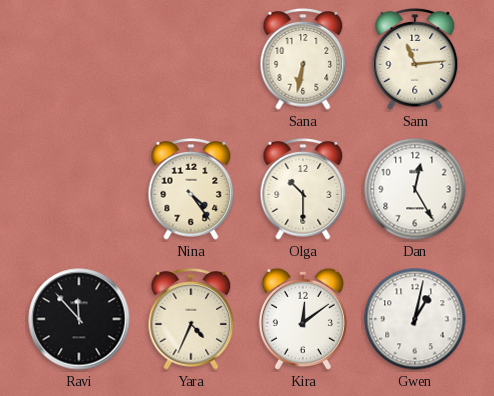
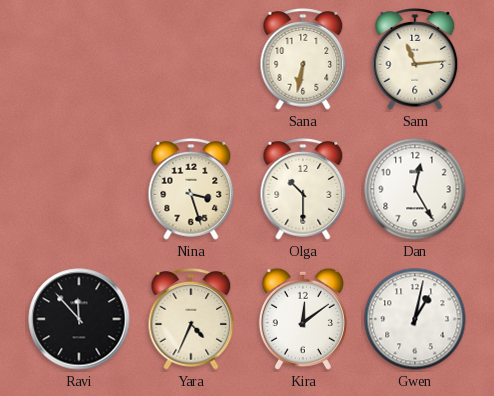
Nina: 4:24 -> 3:27
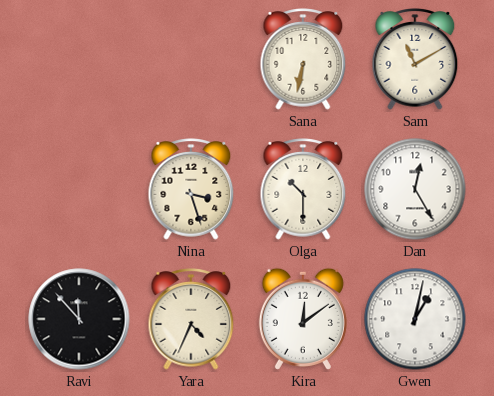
Sam: 11:14 -> 11:10
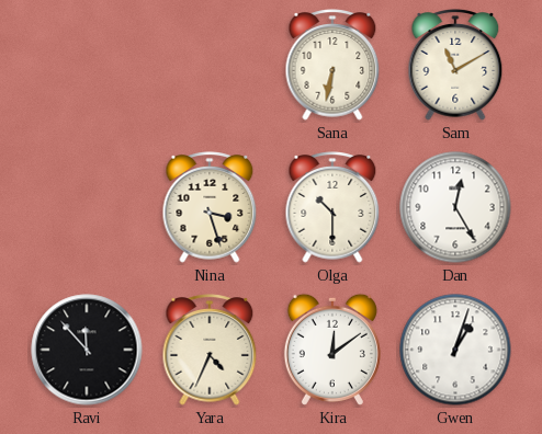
Gwen: 1:02 -> 1:03
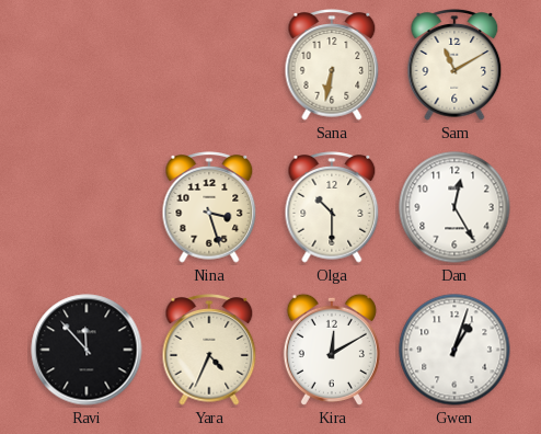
Kira: 12:09 -> 12:10
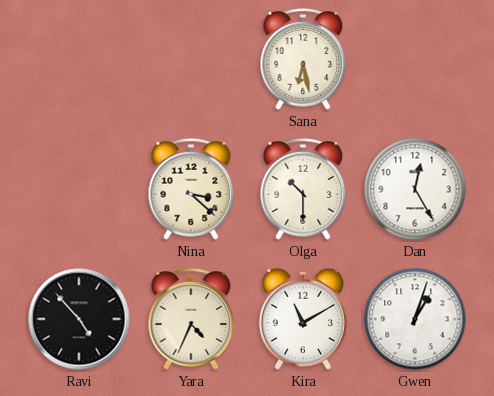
Sana: 6:32 -> 6:28
Sam: 11:10 -> none
Nina: 3:27 -> 3:22
Ravi: 11:53 -> 4:53
Kira: 12:10 -> 11:10
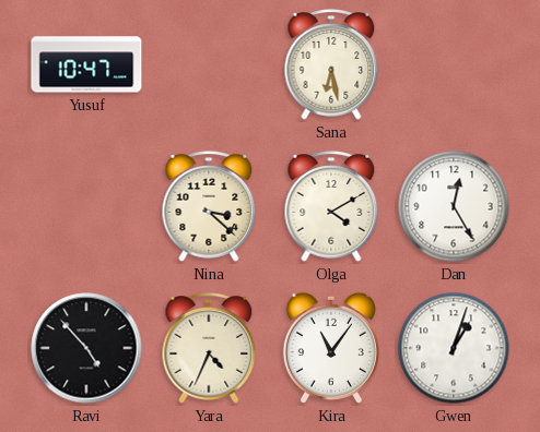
Yusuf: none -> 10:47
Olga: 10:30 -> 4:10
Kira: 11:10 -> 11:06
